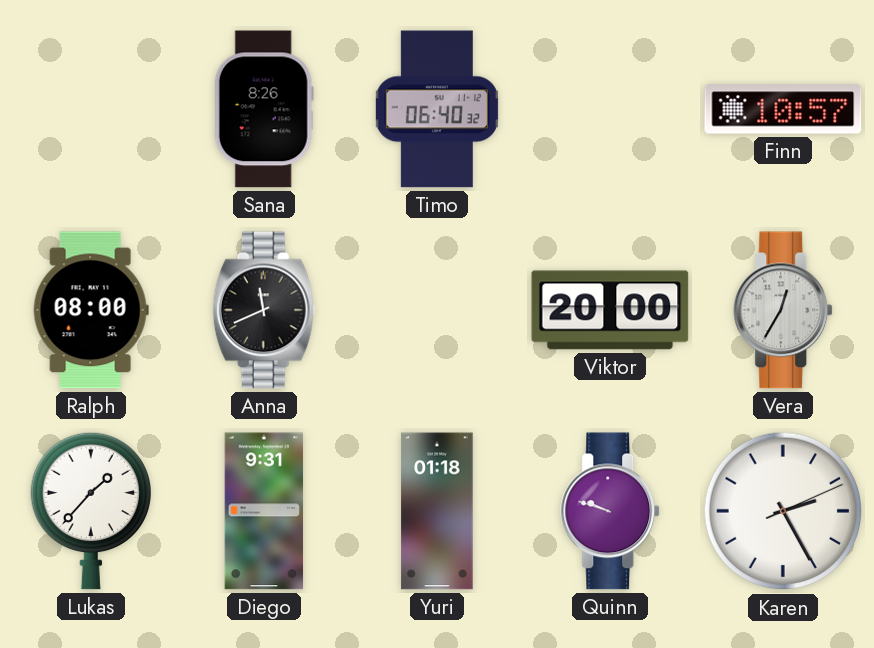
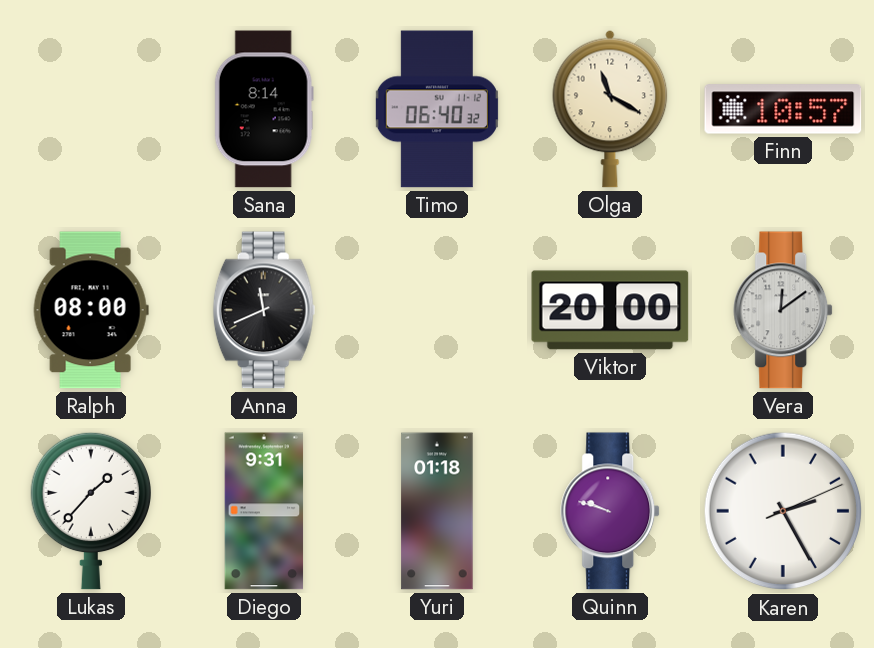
Sana: 8:26 -> 8:14
Olga: none -> 11:20
Vera: 12:35 -> 12:09
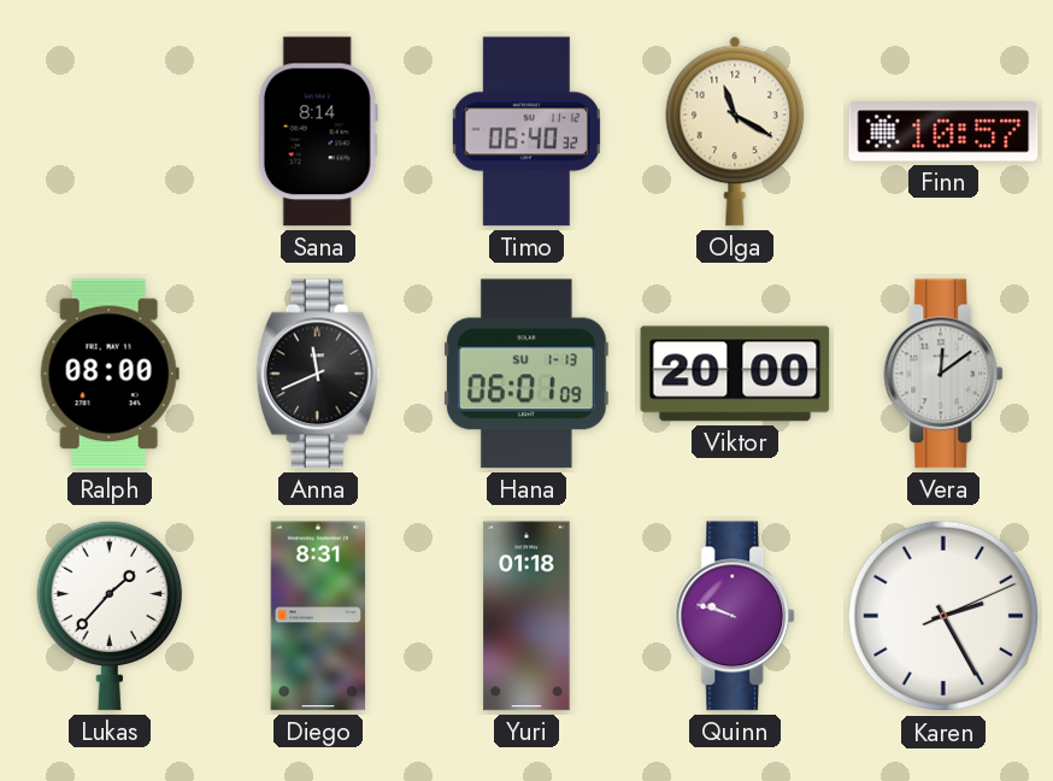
Hana: none -> 06:01
Diego: 9:31 -> 8:31
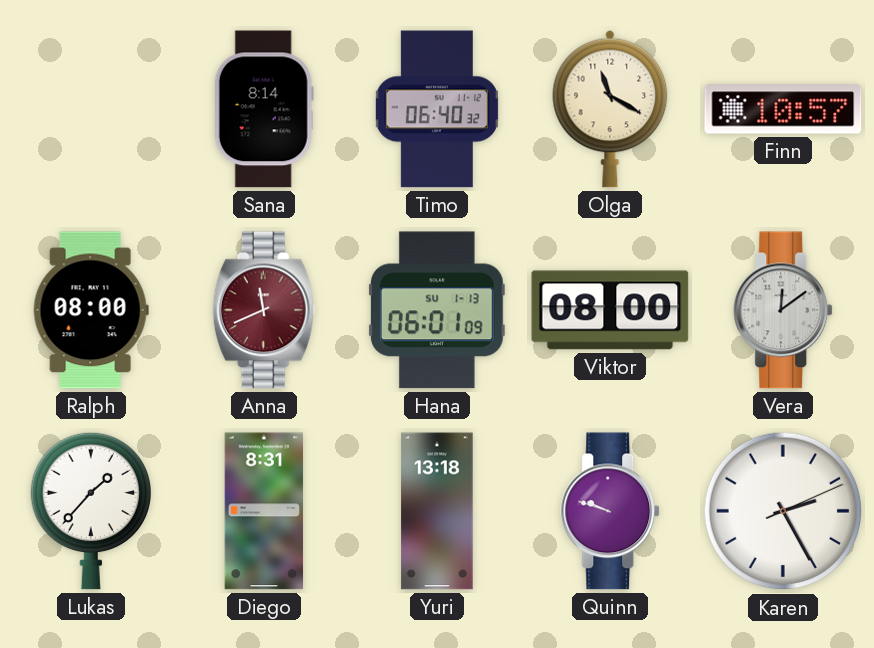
Anna dial: black -> burgundy
Viktor: 20:00 -> 08:00
Yuri: 01:18 -> 13:18
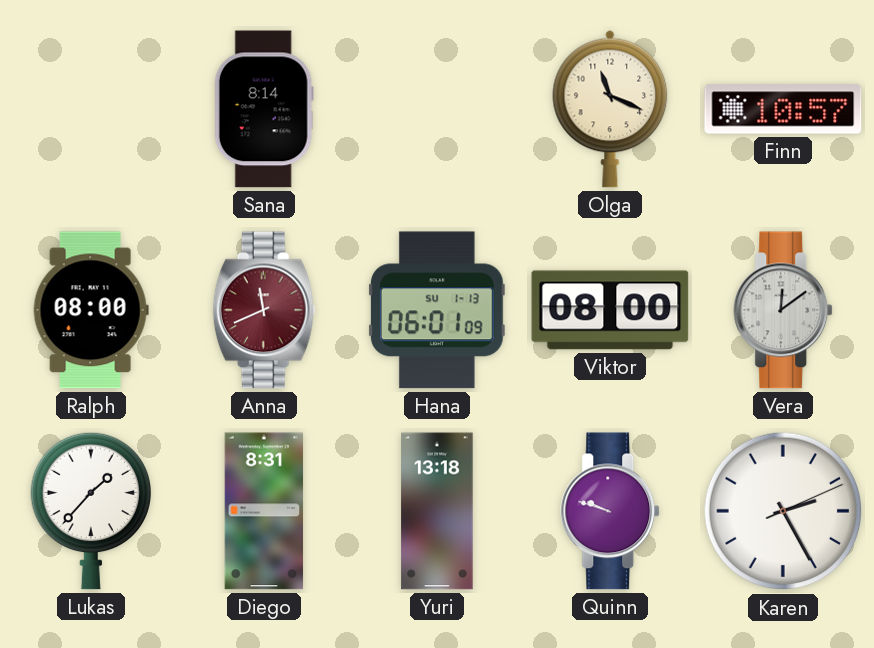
Timo: 06:40 -> none
Olga: 11:20 -> 11:19
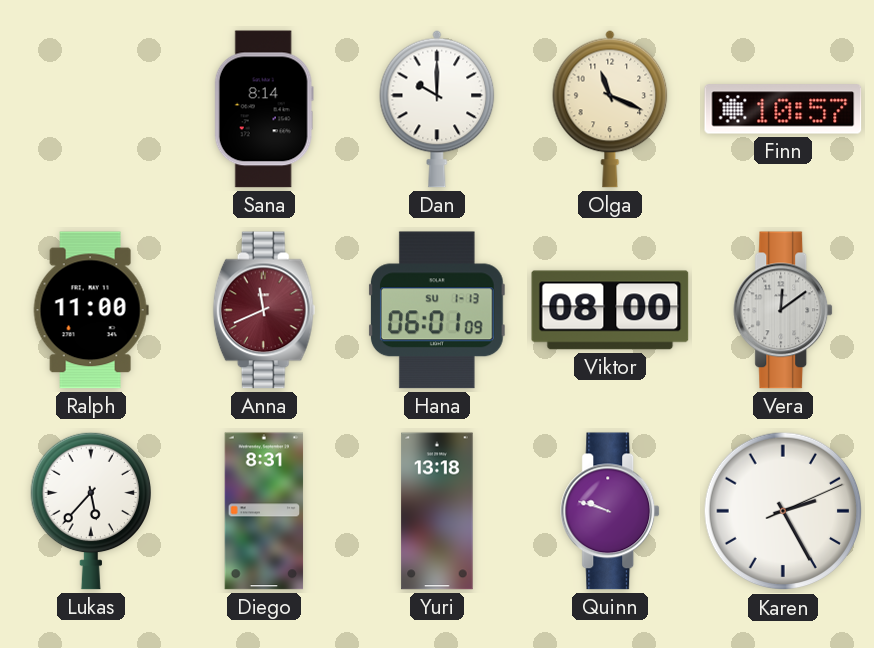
Dan: none -> 10:00
Ralph: 08:00 -> 11:00
Lukas: 1:37 -> 5:37
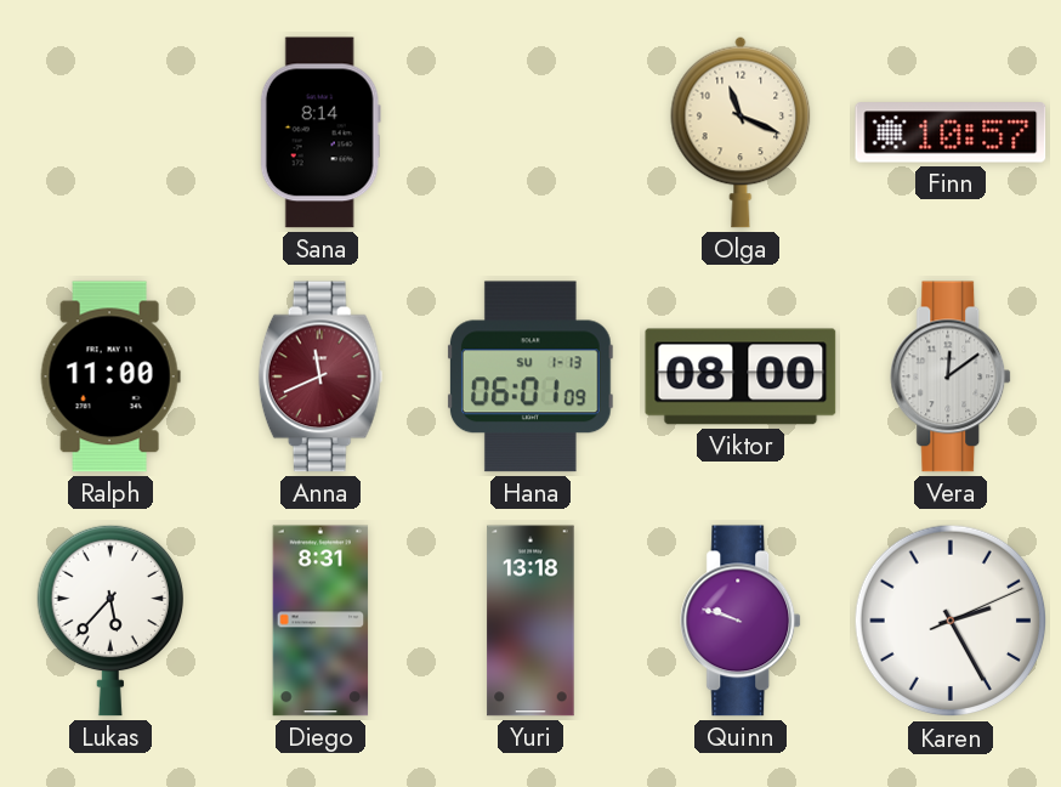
Dan: 10:00 -> none
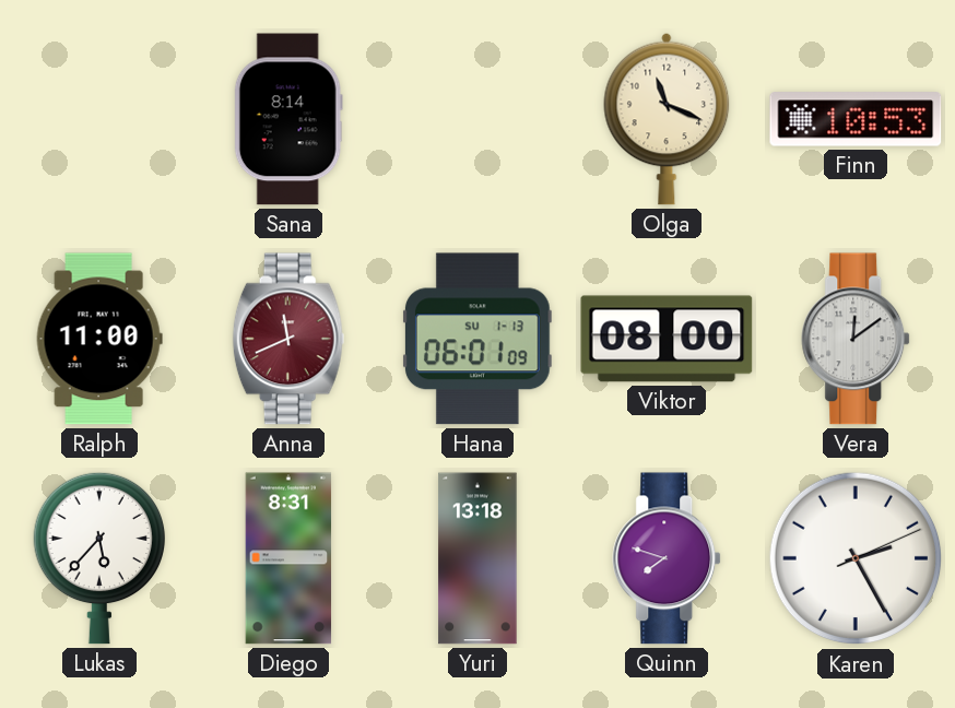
Finn: 10:57 -> 10:53
Quinn: 9:48 -> 7:48
